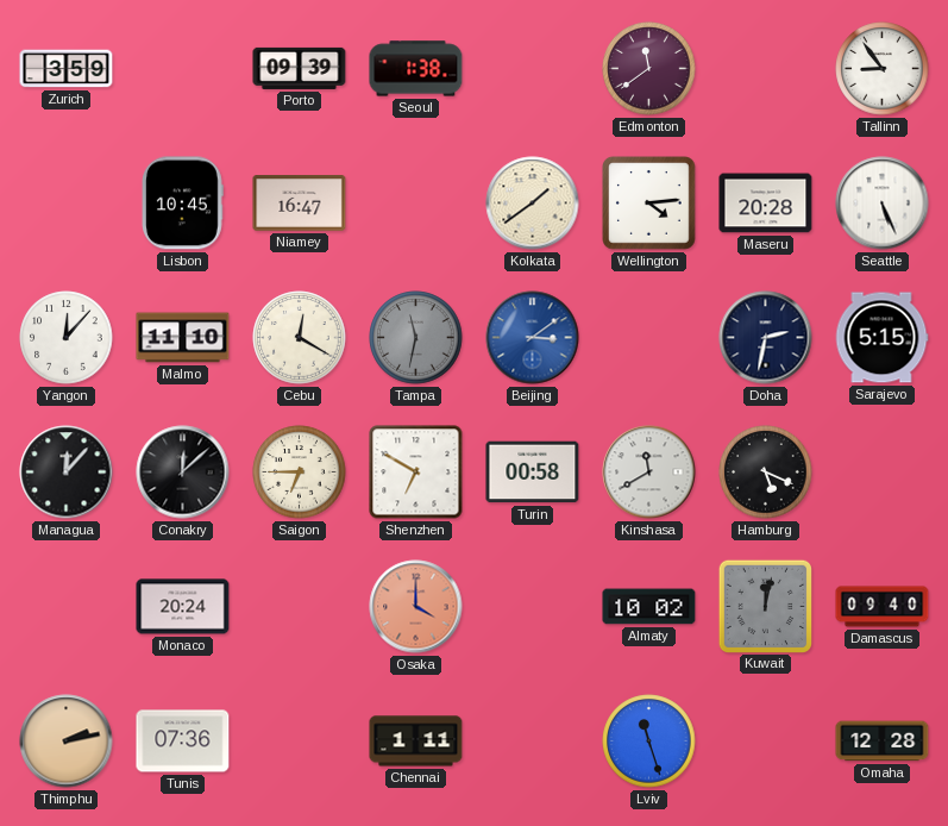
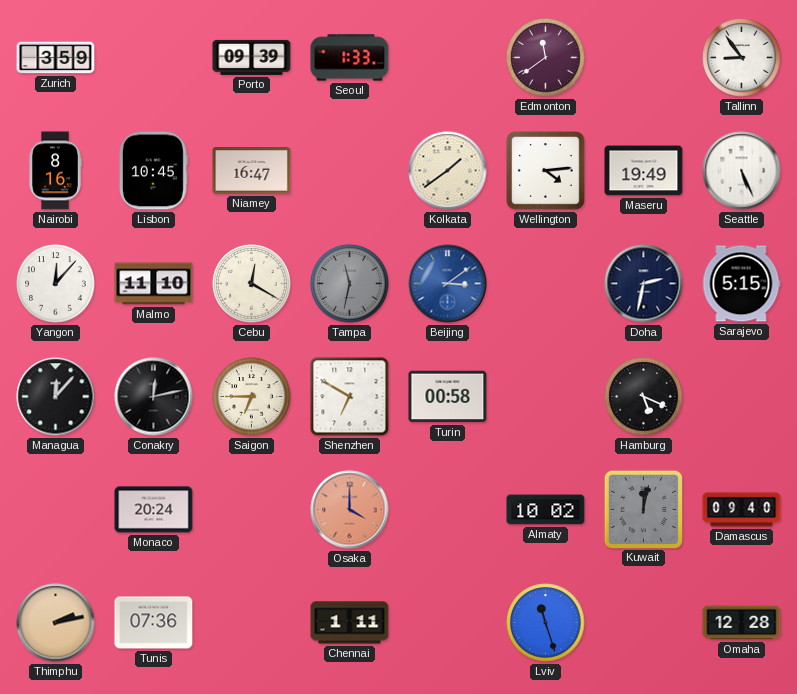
Seoul: 1:38 -> 1:33
Nairobi: none -> 8:16
Maseru: 20:28 -> 19:49
Conakry: 12:08 -> 12:13
Kinshasa: 11:40 -> none
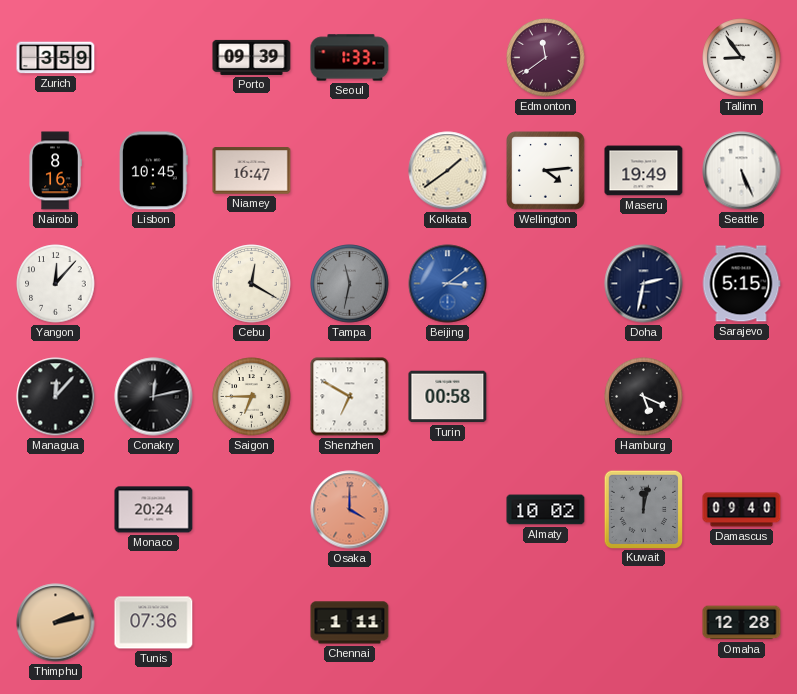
Malmo: 11:10 -> none
Lviv: 11:27 -> none
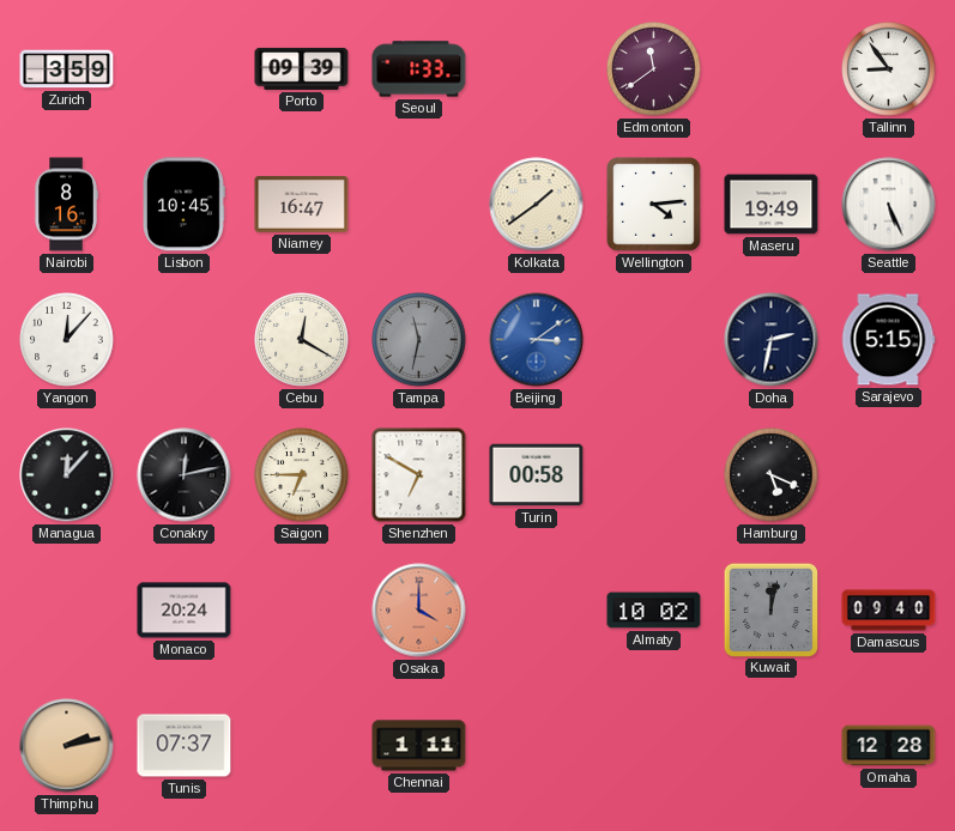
Tunis: 07:36 -> 07:37
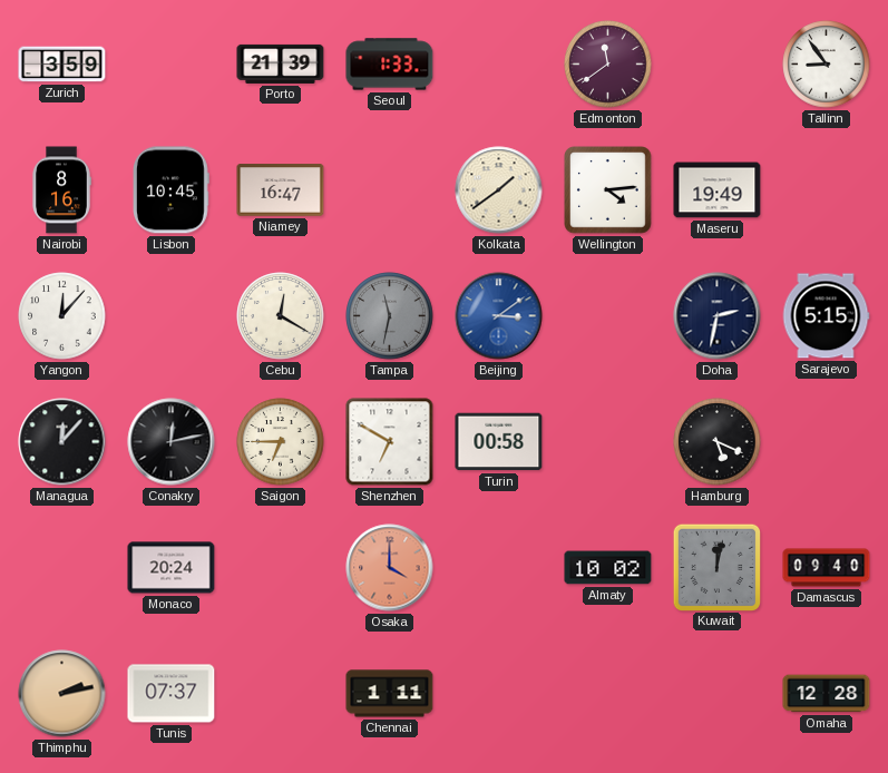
Porto: 09:39 -> 21:39
Seattle: 5:26 -> none
